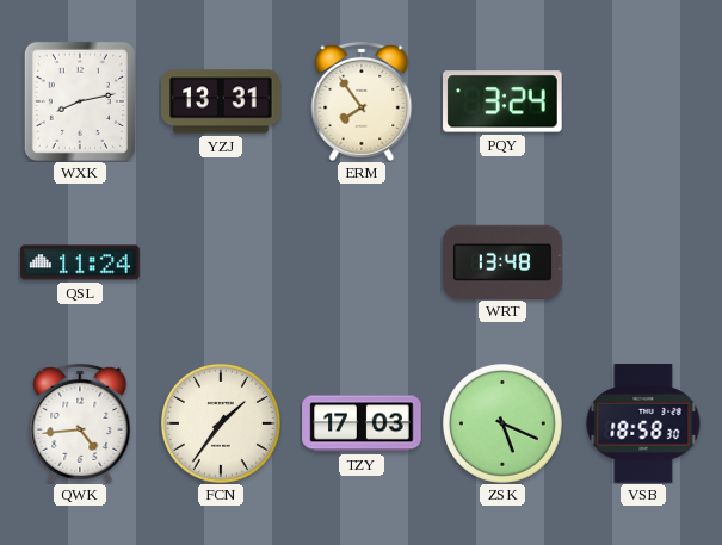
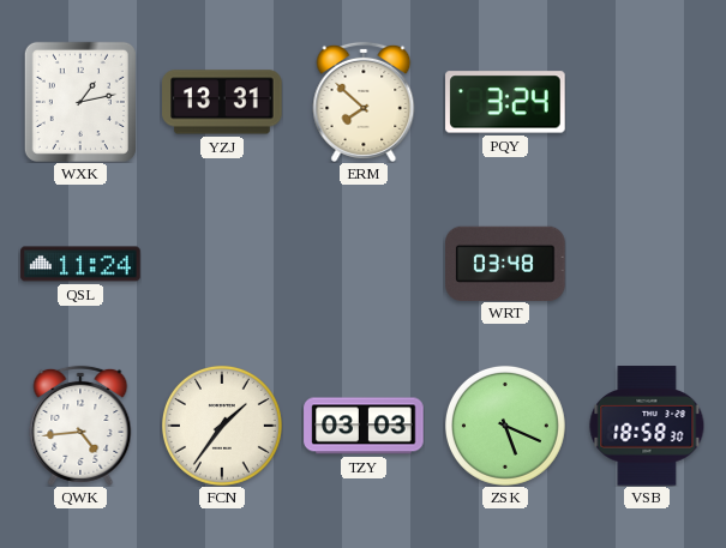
WXK: 8:13 -> 1:13
ERM: 7:54 -> 7:52
WRT: 13:48 -> 03:48
TZY: 17:03 -> 03:03
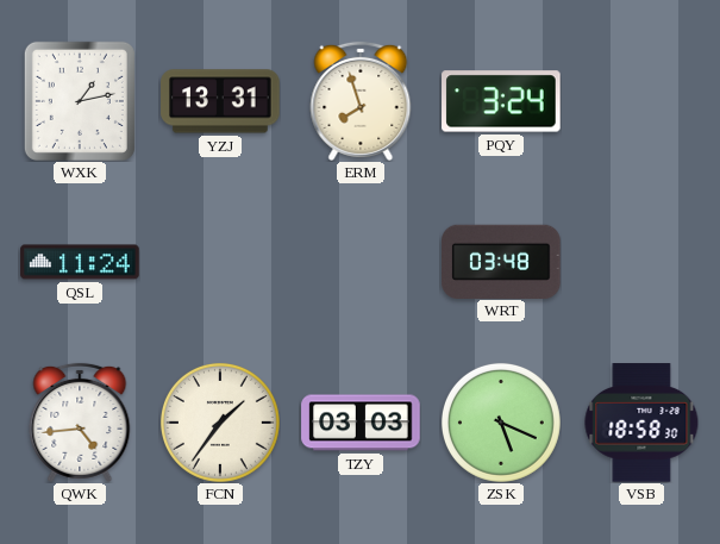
ERM: 7:52 -> 7:57
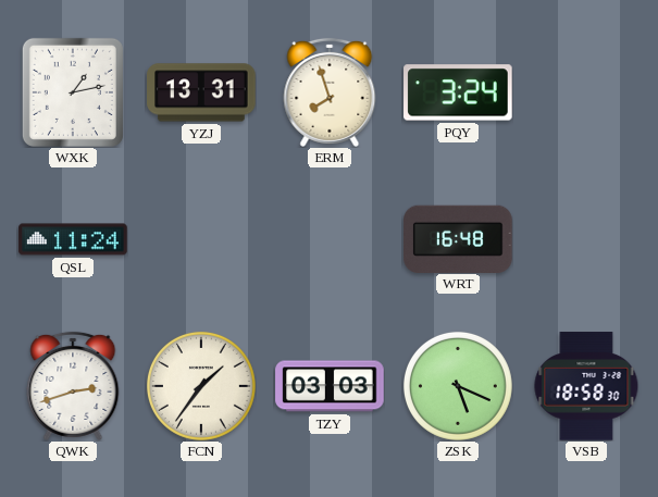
WRT: 03:48 -> 16:48
QWK: 4:44 -> 2:42
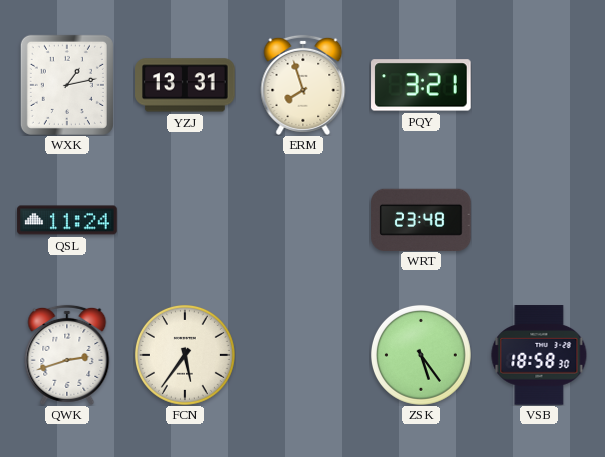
PQY: 3:24 -> 3:21
WRT: 16:48 -> 23:48
FCN: 1:36 -> 5:36
TZY: 03:03 -> none
ZSK: 5:19 -> 5:24
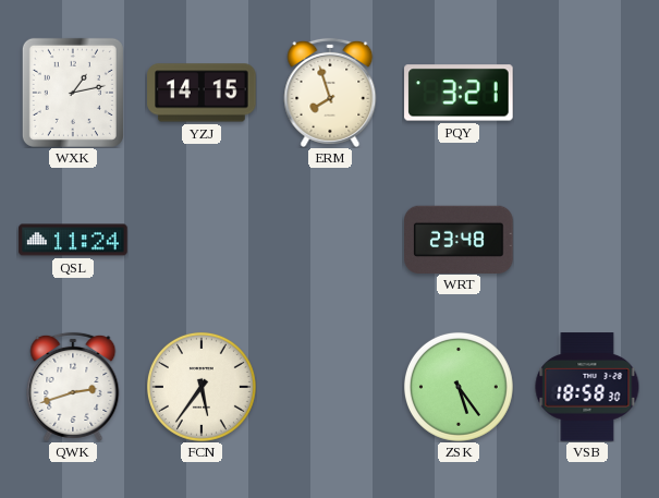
YZJ: 13:31 -> 14:15
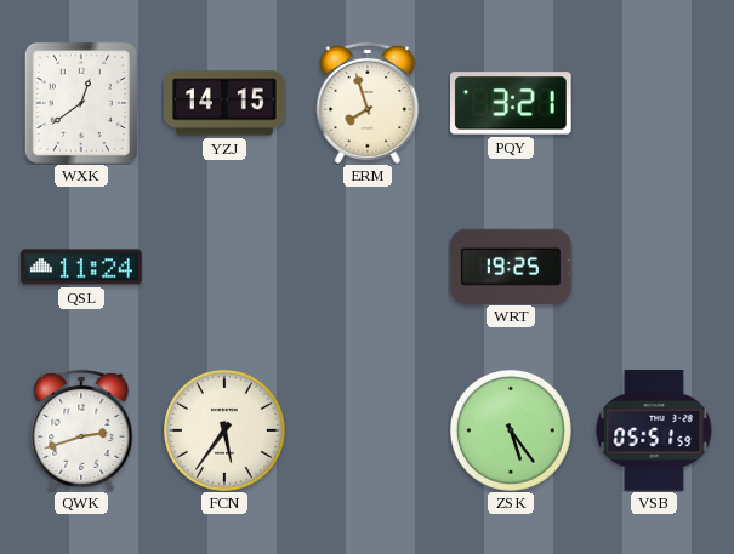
WXK: 1:13 -> 12:39
WRT: 23:48 -> 19:25
VSB: 18:58 -> 05:51
